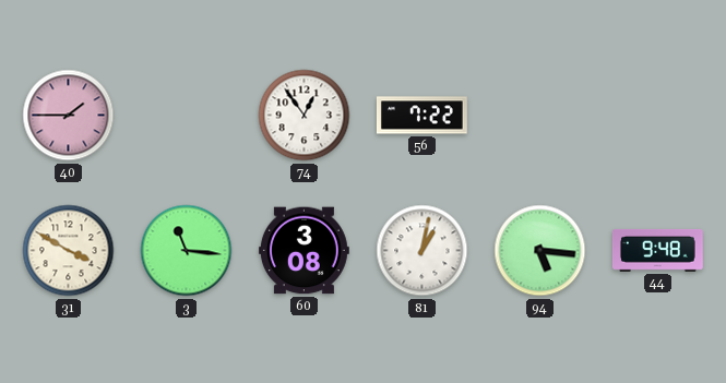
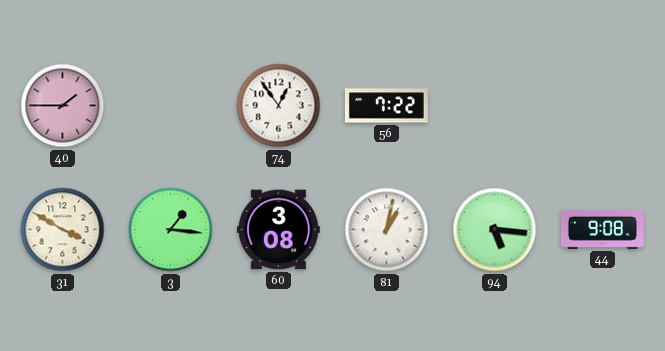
3: 11:16 -> 1:16
44: 9:48 -> 9:08
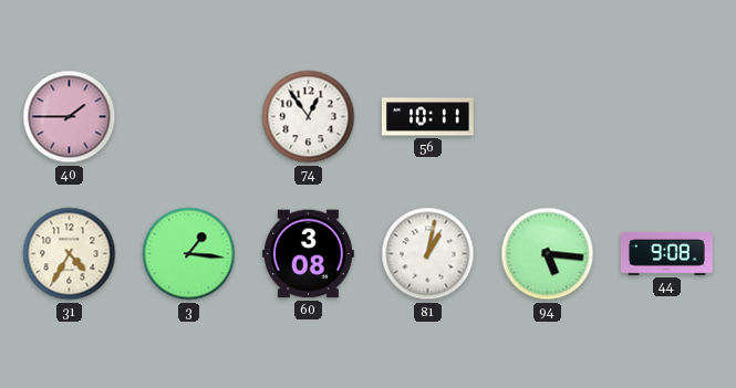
56: 7:22 -> 10:11
31: 3:50 -> 4:35
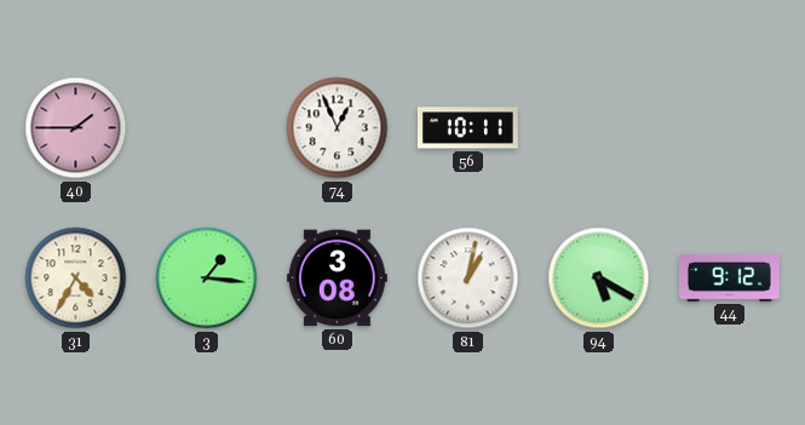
74: 12:54 -> 12:56
94: 5:16 -> 5:20
44: 9:08 -> 9:12
